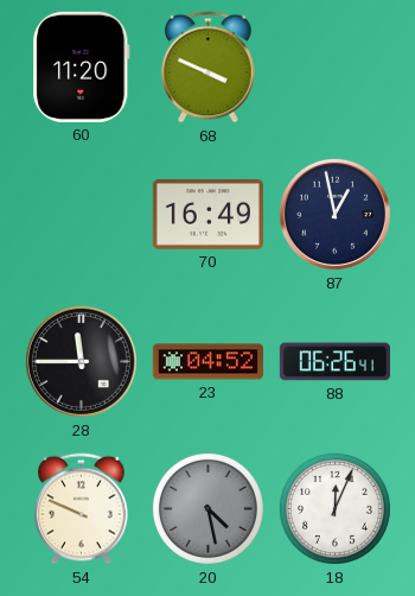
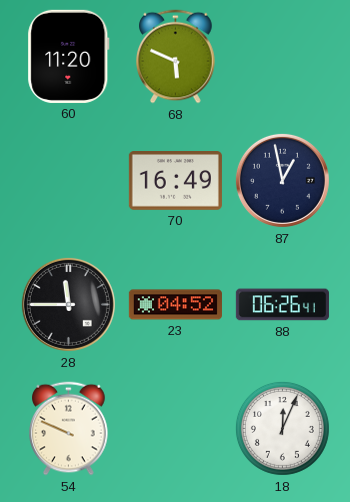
68: 3:49 -> 5:49
20: 4:28 -> none
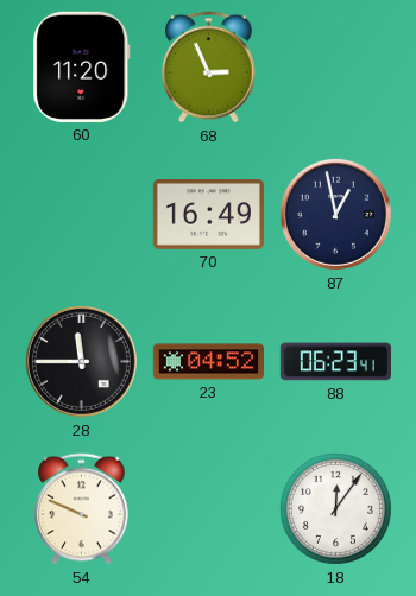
68: 5:49 -> 2:56
88: 06:26 -> 06:23
18: 12:04 -> 12:06
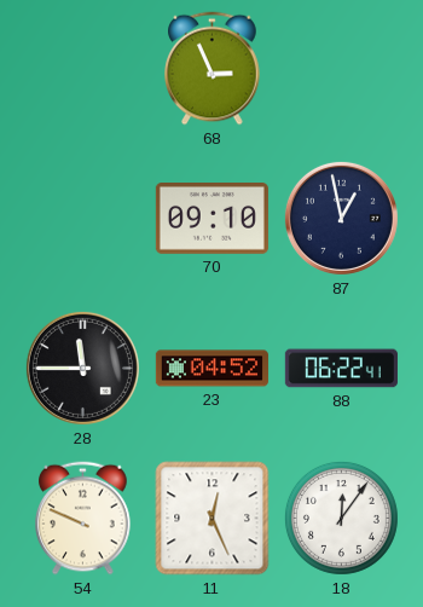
60: 11:20 -> none
70: 16:49 -> 09:10
88: 06:23 -> 06:22
11: none -> 12:26
